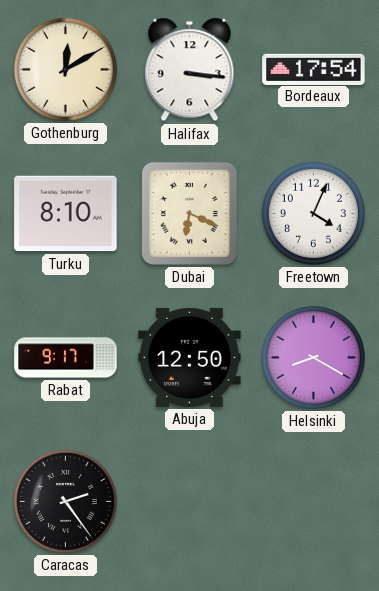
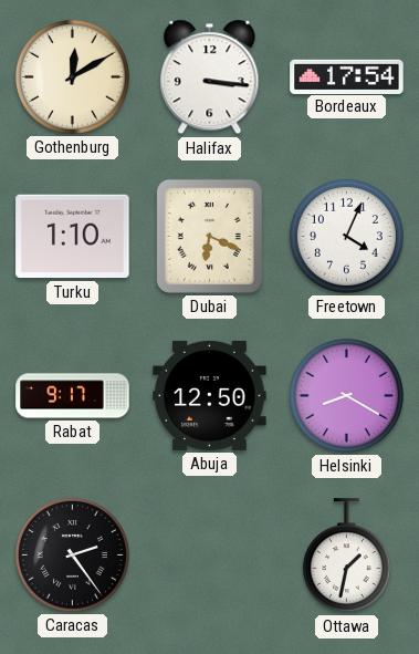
Turku: 8:10 -> 1:10
Ottawa: none -> 1:32
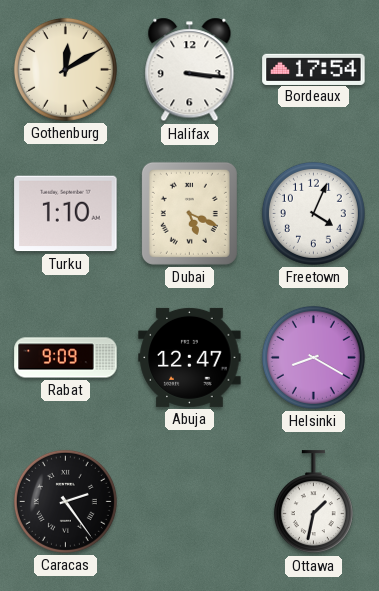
Dubai: 6:19 -> 5:19
Rabat: 9:17 -> 9:09
Abuja: 12:50 -> 12:47
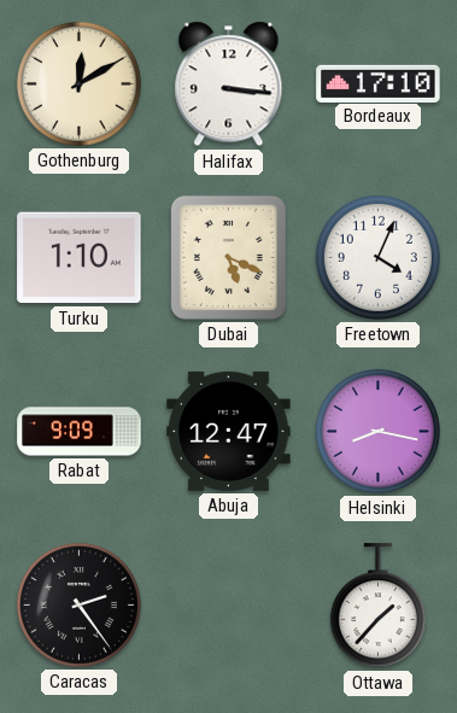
Bordeaux: 17:54 -> 17:10
Helsinki: 8:20 -> 8:17
Ottawa: 1:32 -> 1:37
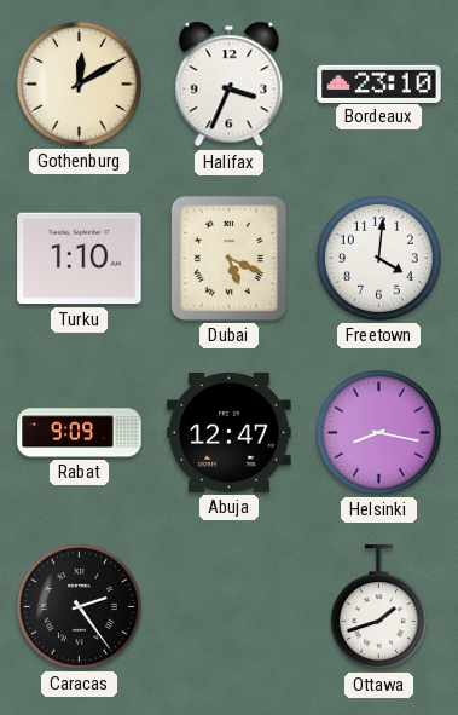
Halifax: 3:16 -> 3:34
Bordeaux: 17:10 -> 23:10
Freetown: 4:04 -> 4:01
Ottawa: 1:37 -> 1:42
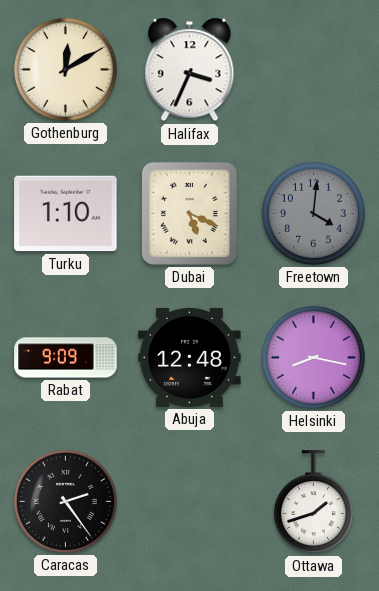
Bordeaux: 23:10 -> none
Freetown dial: white -> grey
Abuja: 12:47 -> 12:48
